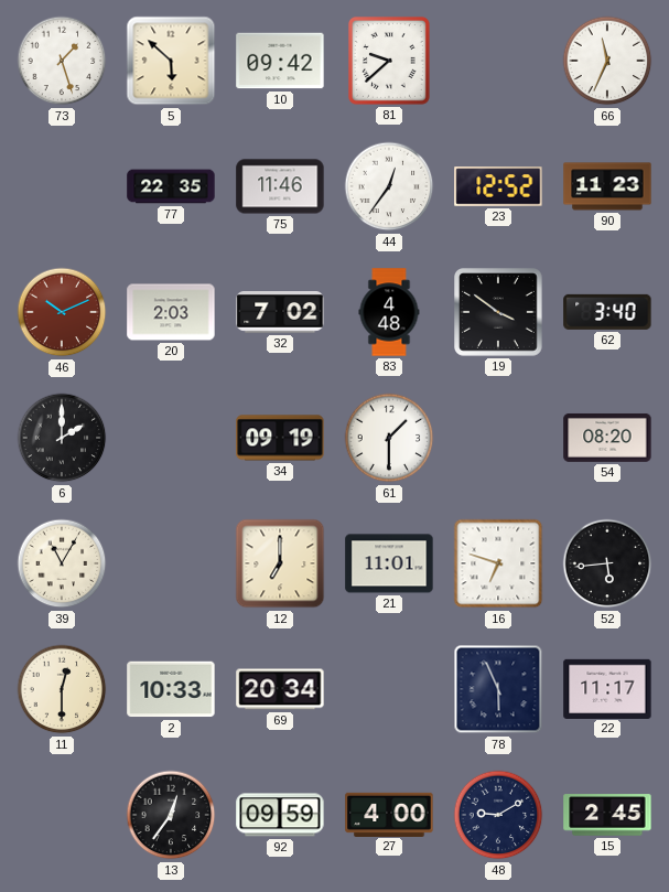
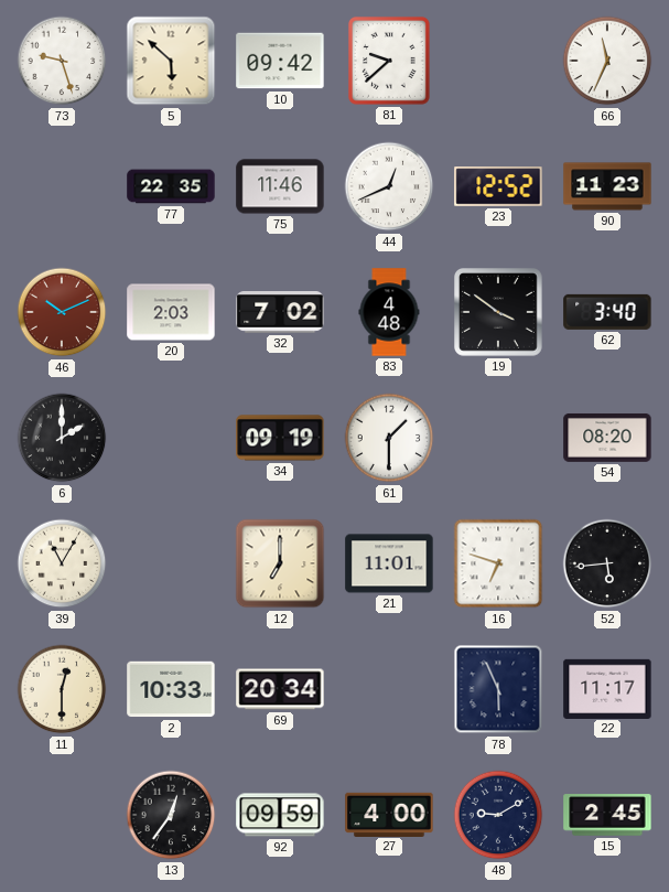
73: 1:27 -> 9:27
44: 12:36 -> 12:41
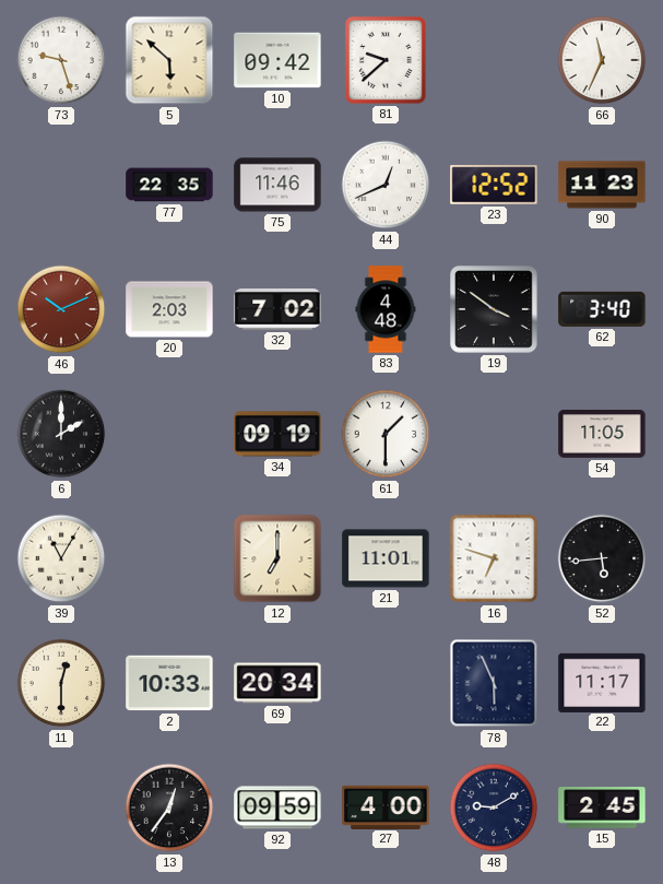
54: 08:20 -> 11:05
